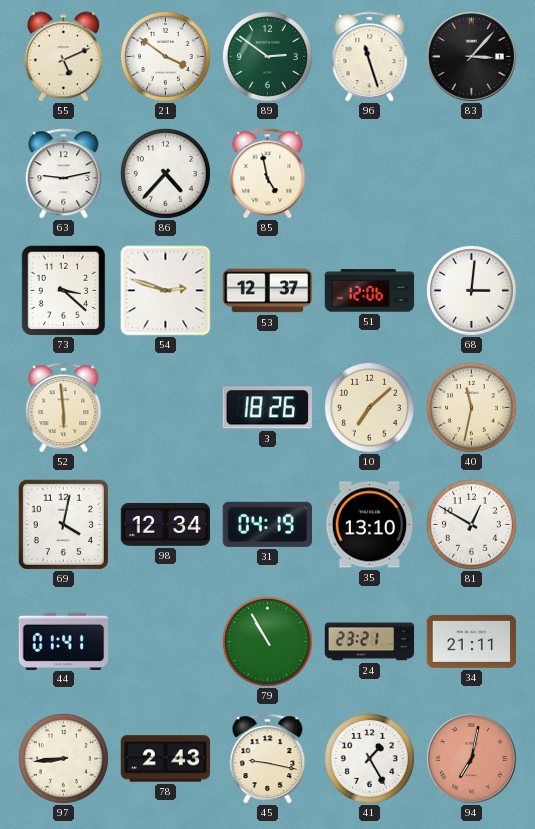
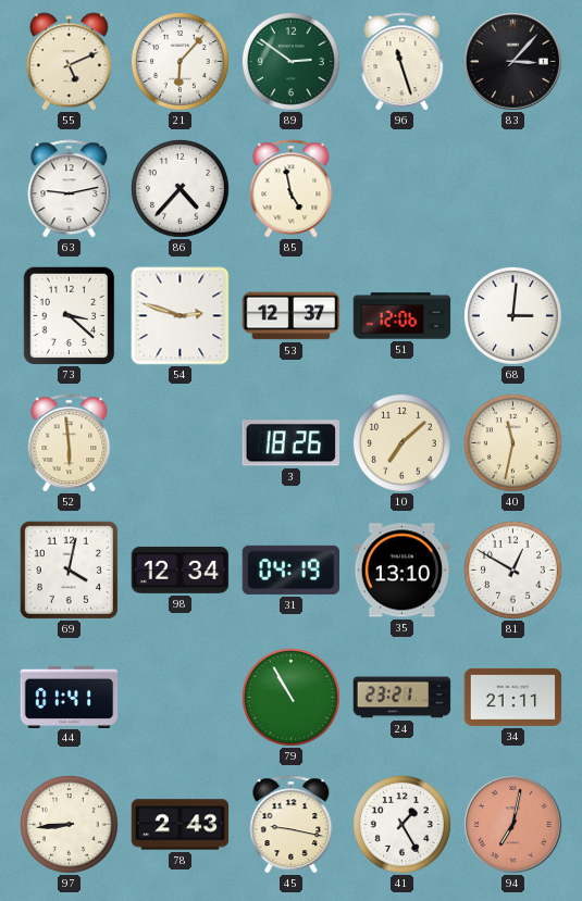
21: 3:51 -> 6:07
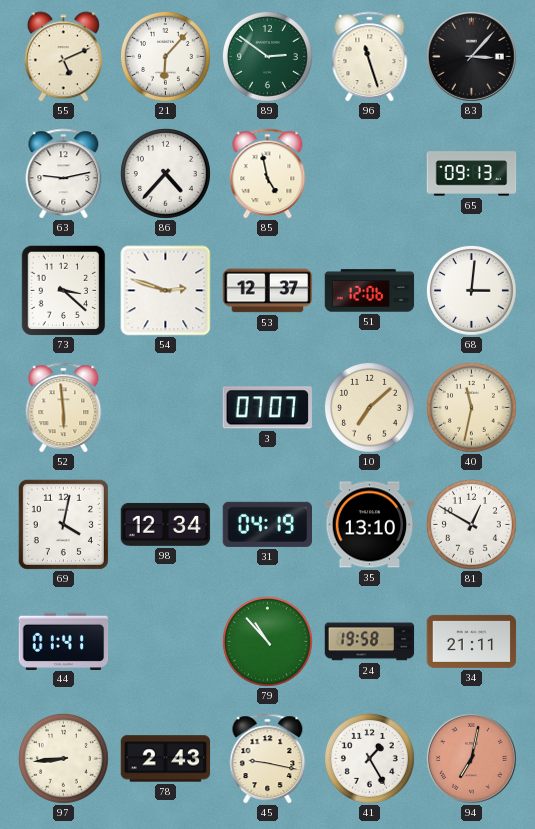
65: none -> 09:13
3: 18:26 -> 07:07
79: 10:55 -> 10:53
24: 23:21 -> 19:58
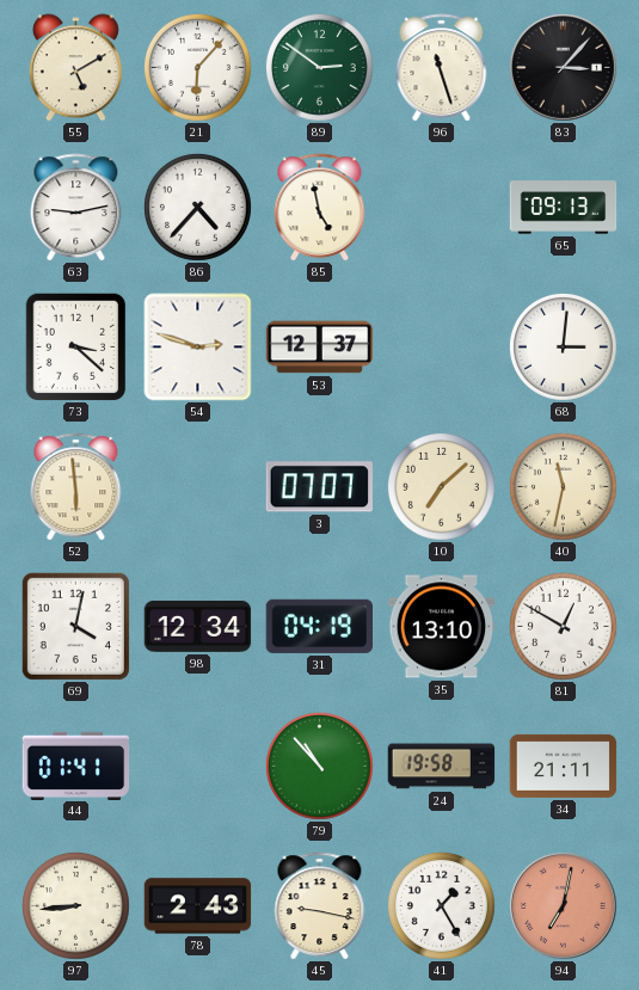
55: 5:11 -> 5:10
51: 12:06 -> none
